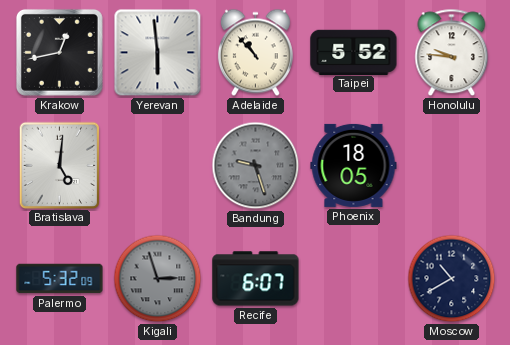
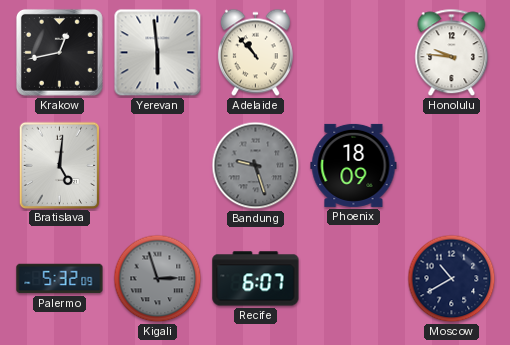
Taipei: 5:52 -> none
Phoenix: 18:05 -> 18:09
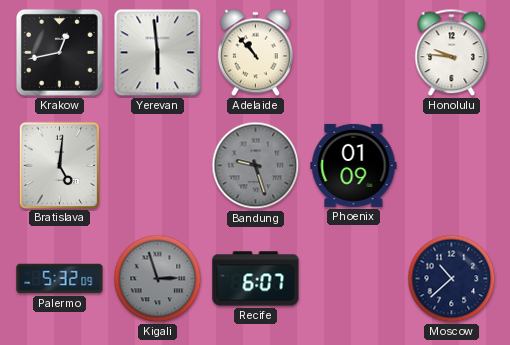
Phoenix: 18:09 -> 01:09
Moscow: 10:40 -> 10:38
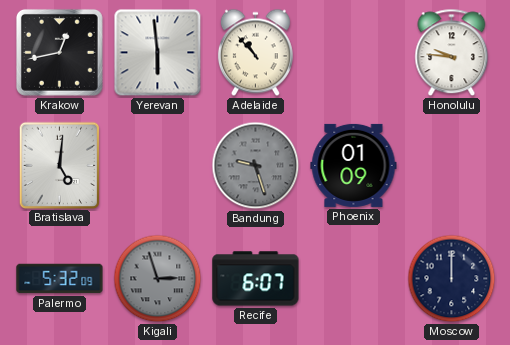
Moscow: 10:38 -> 12:00
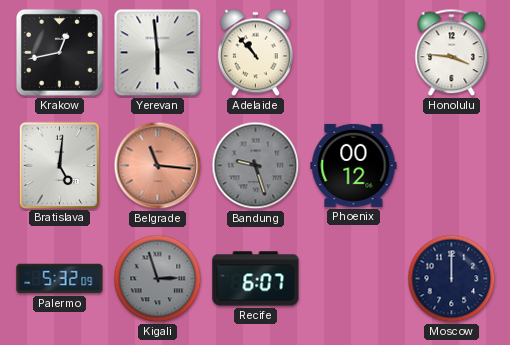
Honolulu: 9:46 -> 3:46
Belgrade: none -> 11:16
Phoenix: 01:09 -> 00:12
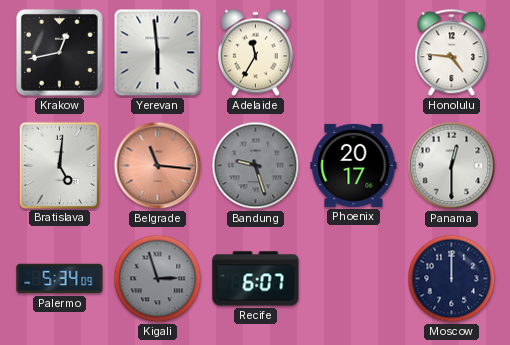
Adelaide: 10:53 -> 11:35
Honolulu: 3:46 -> 4:46
Phoenix: 00:12 -> 20:17
Panama: none -> 12:30
Palermo: 5:32 -> 5:34
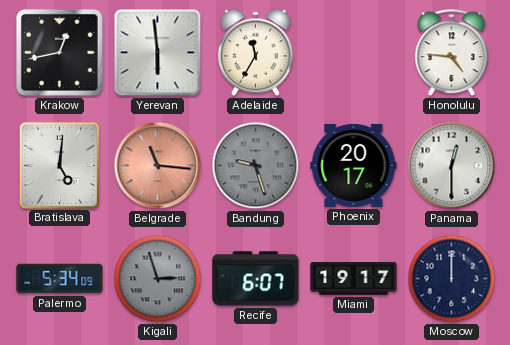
Miami: none -> 19:17
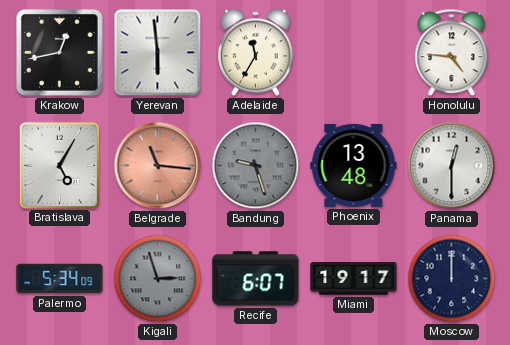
Bratislava: 5:01 -> 5:05
Phoenix: 20:17 -> 13:48
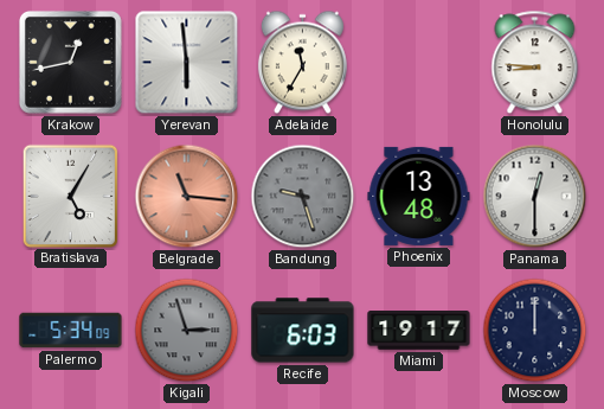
Honolulu: 4:46 -> 8:46
Recife: 6:07 -> 6:03
